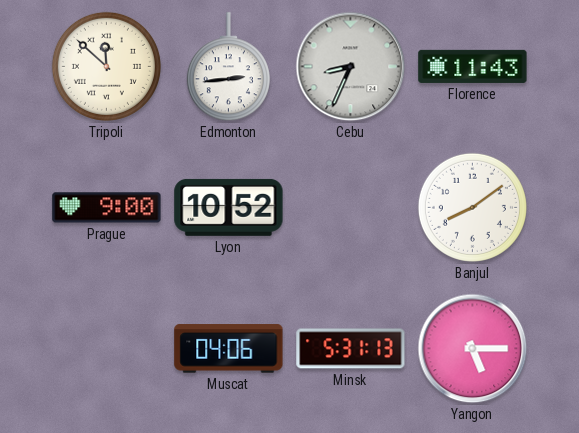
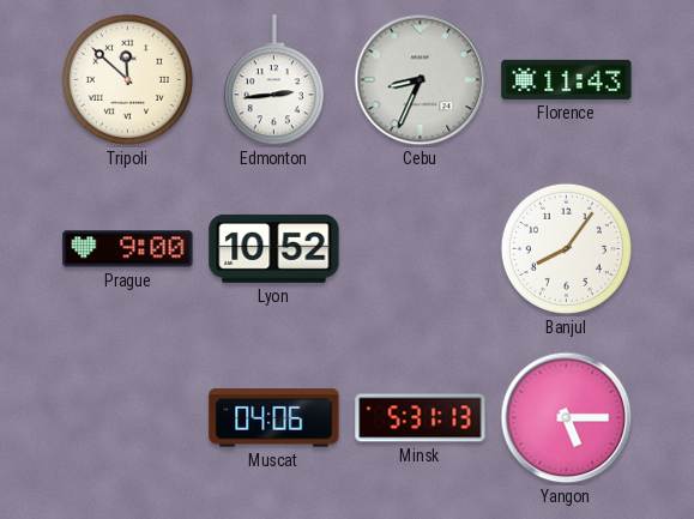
Banjul: 8:09 -> 8:06
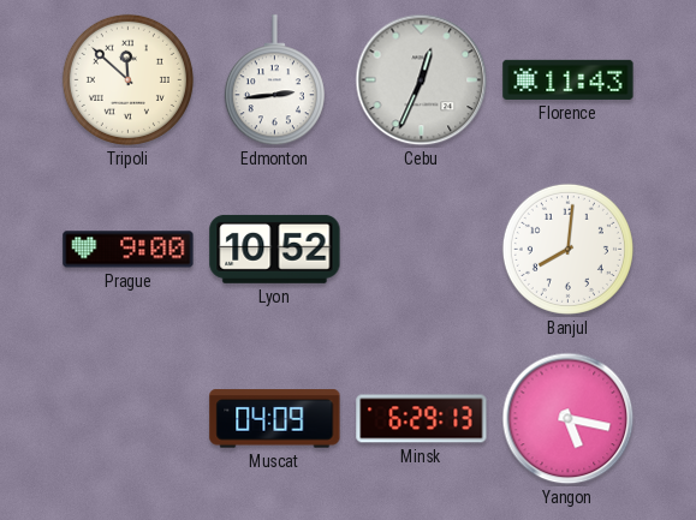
Cebu: 8:34 -> 12:34
Banjul: 8:06 -> 8:01
Muscat: 04:06 -> 04:09
Minsk: 5:31 -> 6:29
Yangon: 5:15 -> 5:17
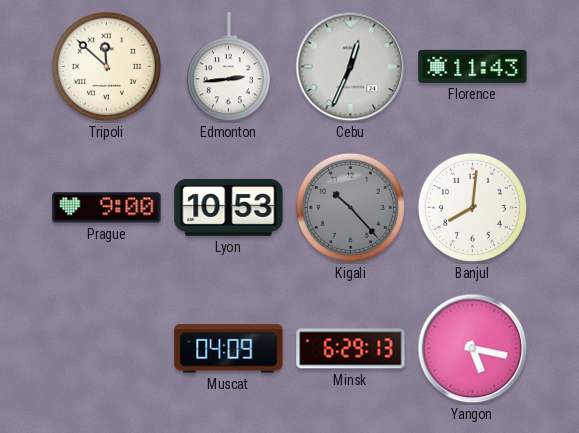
Lyon: 10:52 -> 10:53
Kigali: none -> 10:23
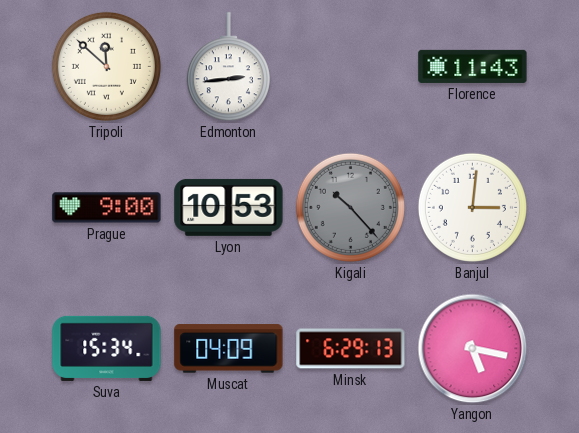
Cebu: 12:34 -> none
Banjul: 8:01 -> 3:01
Suva: none -> 15:34
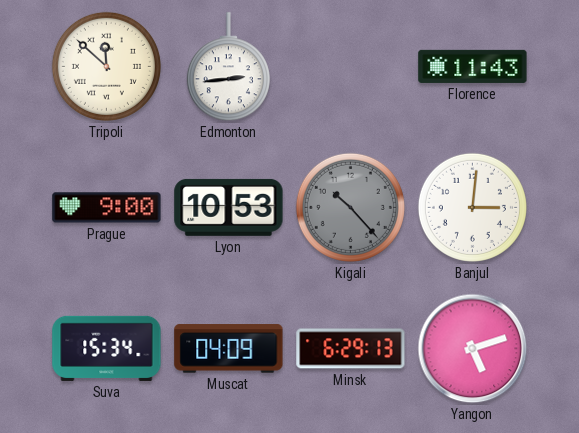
Yangon: 5:17 -> 5:12
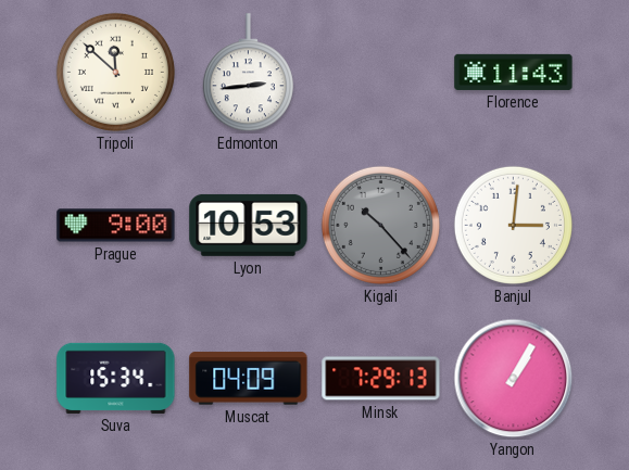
Minsk: 6:29 -> 7:29
Yangon: 5:12 -> 1:05
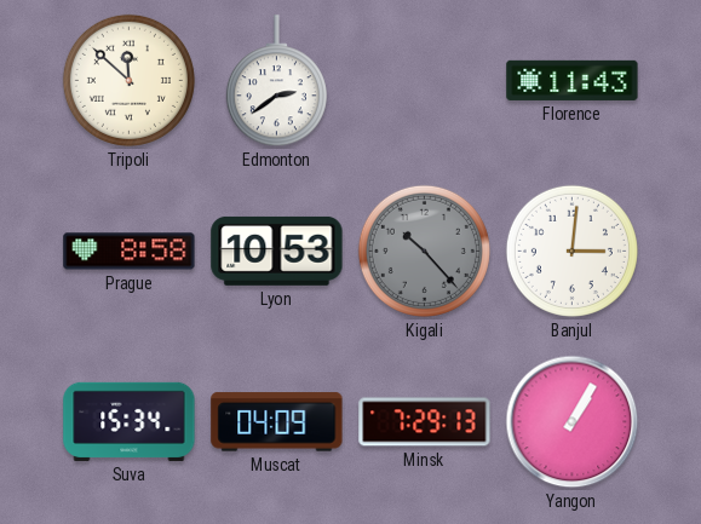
Edmonton: 2:44 -> 2:39
Prague: 9:00 -> 8:58
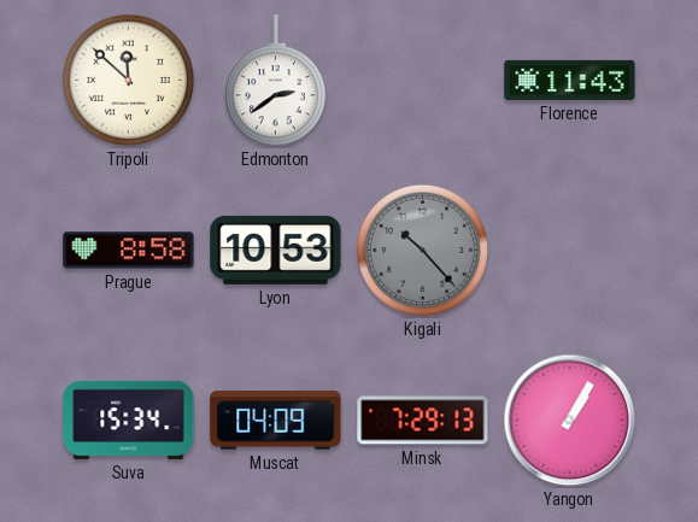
Banjul: 3:01 -> none
